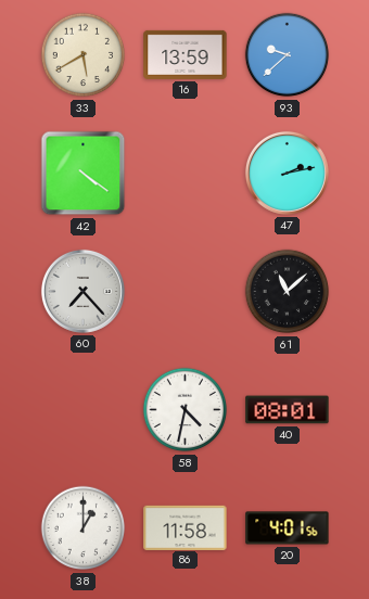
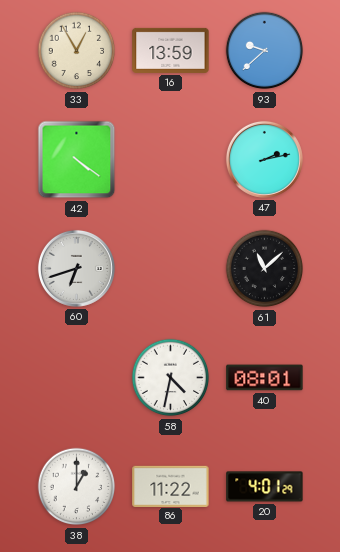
33: 5:40 -> 12:55
60: 7:23 -> 6:42
86: 11:58 -> 11:22
20: 4:01:56 -> 4:01:29
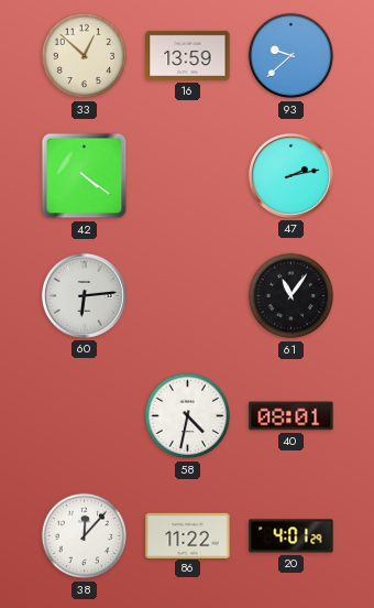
33: 12:55 -> 12:52
60: 6:42 -> 6:14
61: 11:08 -> 11:06
38: 1:00 -> 12:07
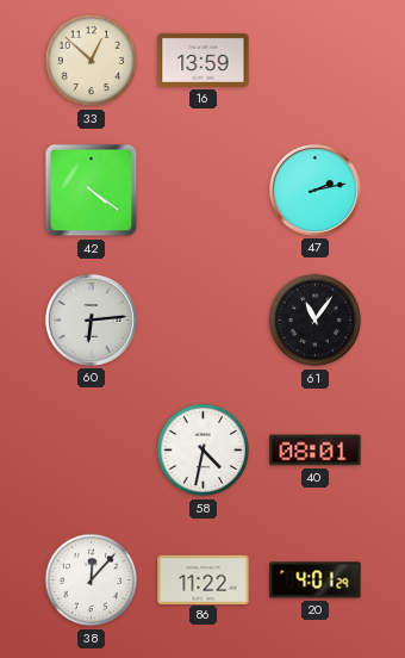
93: 9:38 -> none
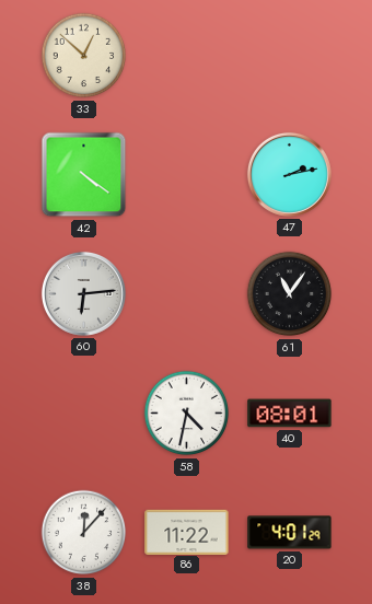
16: 13:59 -> none
